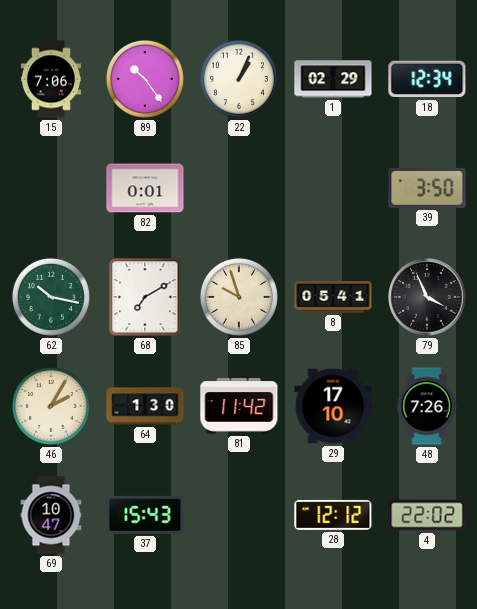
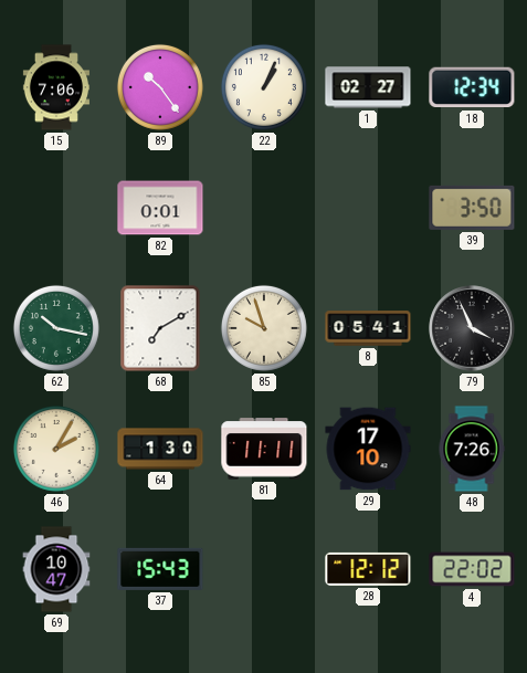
1: 02:29 -> 02:27
81: 11:42 -> 11:11
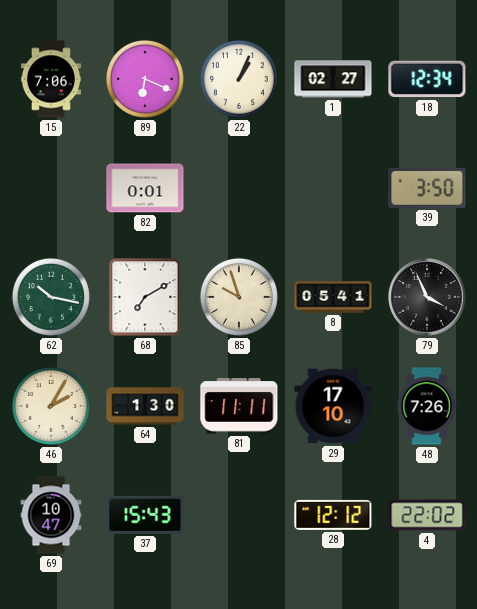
89: 10:24 -> 6:19
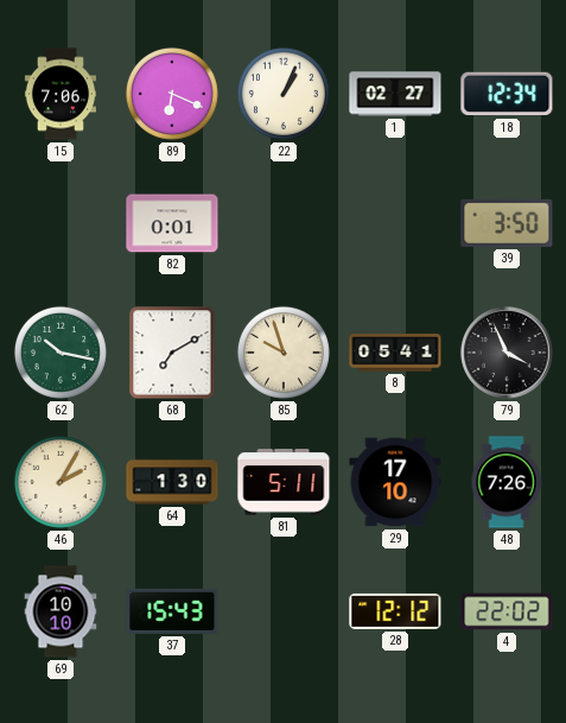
81: 11:11 -> 5:11
69: 10:47 -> 10:10
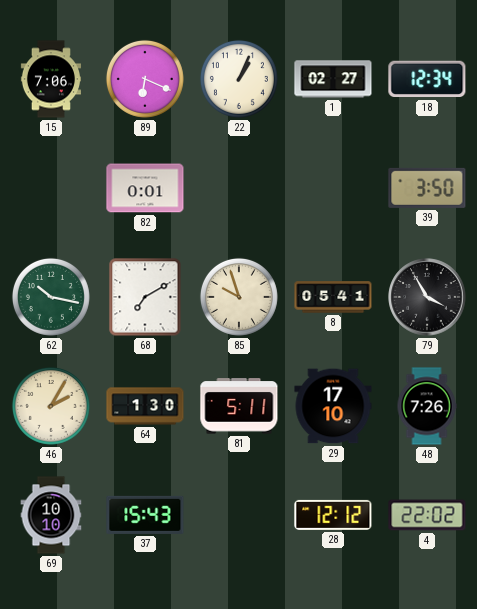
79: 3:56 -> 3:55
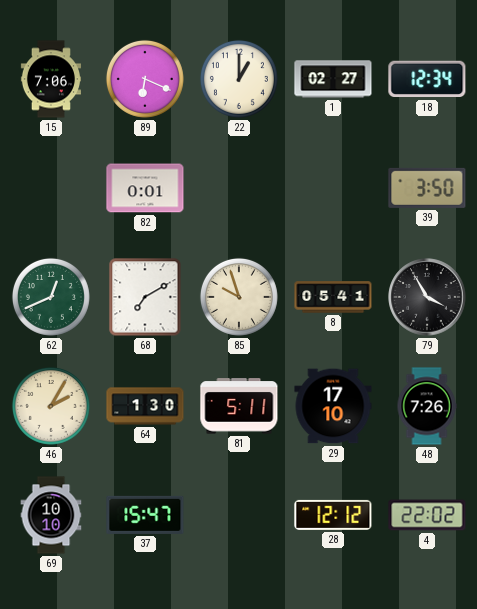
22: 1:04 -> 1:00
62: 10:17 -> 12:41
37: 15:43 -> 15:47
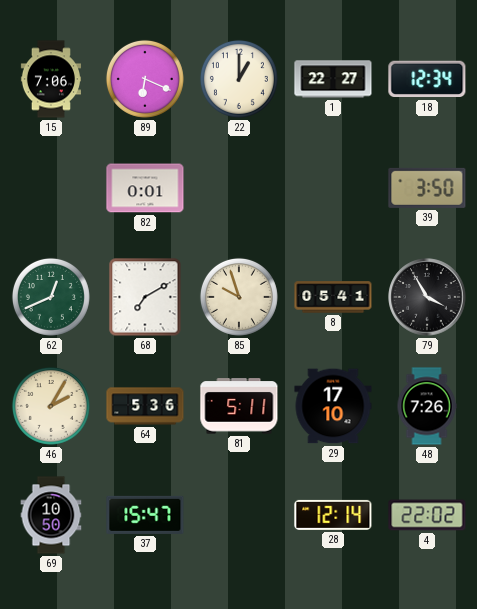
1: 02:27 -> 22:27
64: 1:30 -> 5:36
69: 10:10 -> 10:50
28: 12:12 -> 12:14
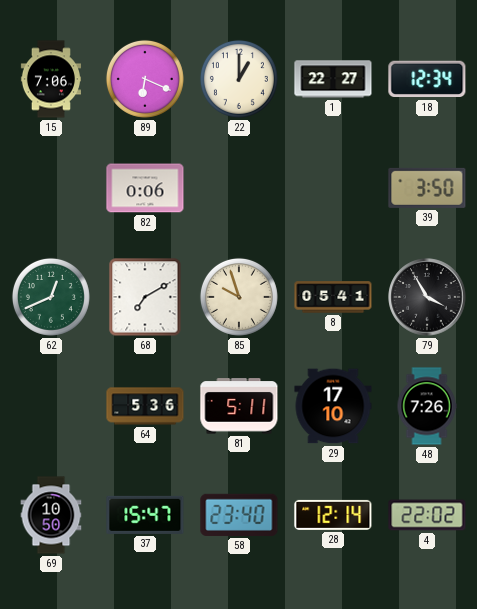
82: 0:01 -> 0:06
46: 2:05 -> none
58: none -> 23:40
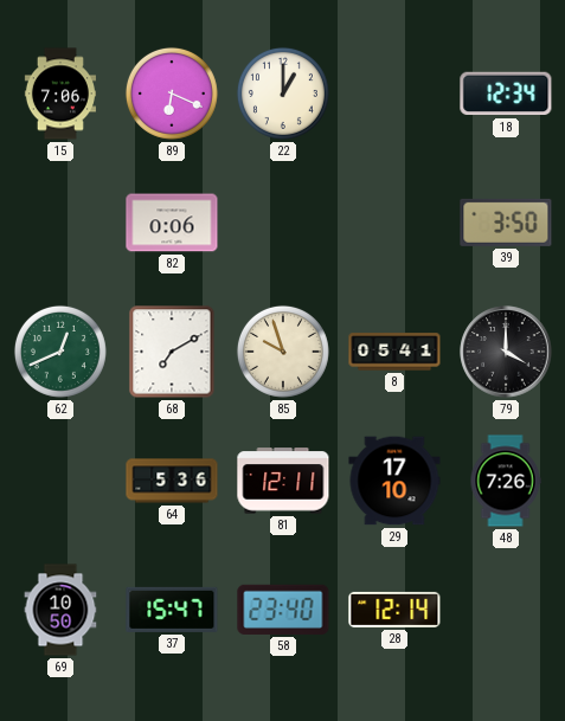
1: 22:27 -> none
79: 3:55 -> 4:00
81: 5:11 -> 12:11
4: 22:02 -> none
